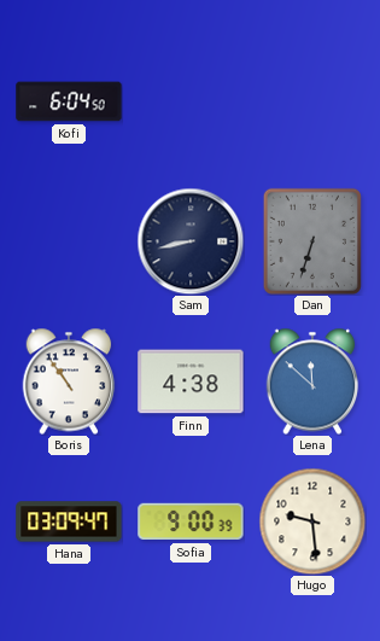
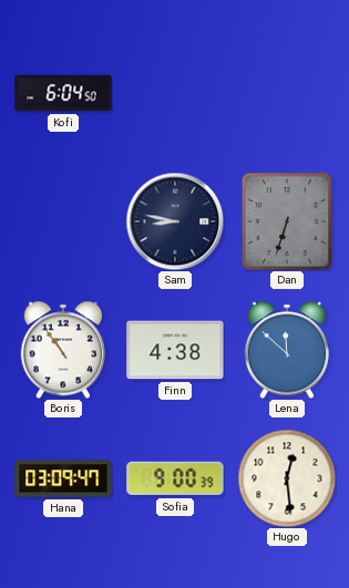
Sam: 8:43 -> 8:47
Hugo: 9:29 -> 12:29
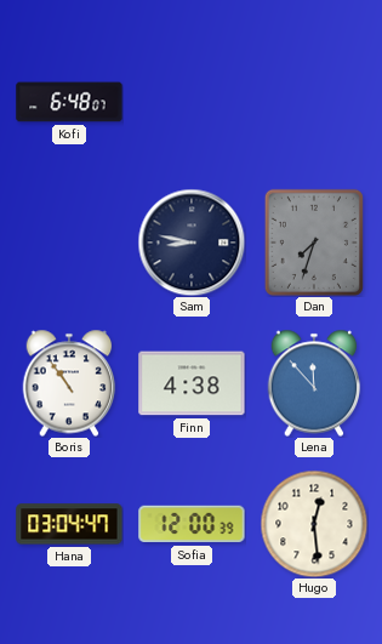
Kofi: 6:04 -> 6:48
Dan: 6:33 -> 7:33
Lena: 11:52 -> 11:53
Hana: 03:09 -> 03:04
Sofia: 9:00 -> 12:00
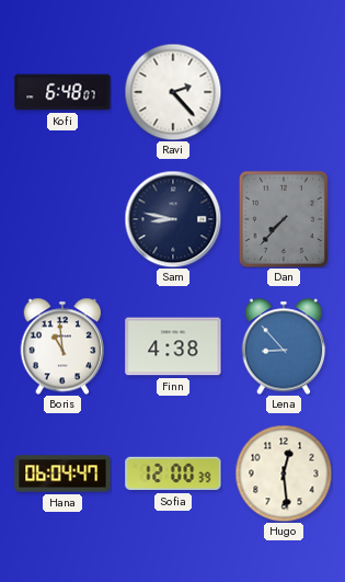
Ravi: none -> 2:23
Dan: 7:33 -> 7:37
Boris: 10:54 -> 10:59
Lena: 11:53 -> 8:53
Hana: 03:04 -> 06:04
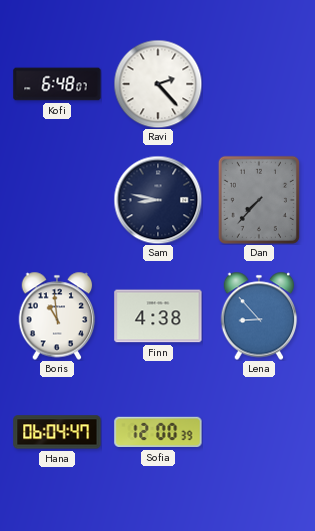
Hugo: 12:29 -> none
